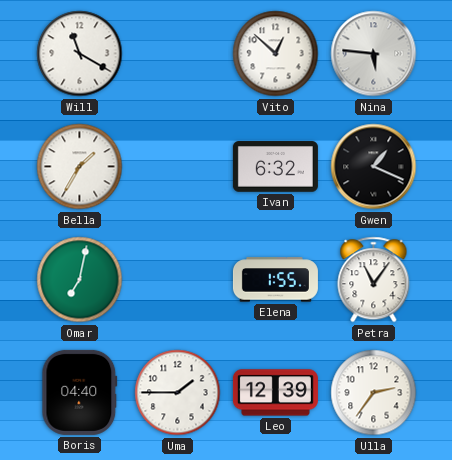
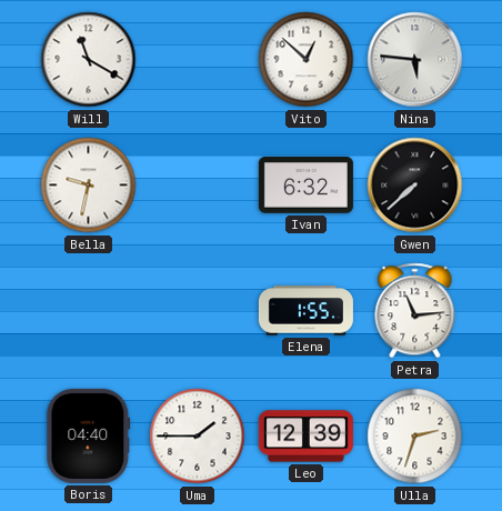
Bella: 1:35 -> 9:32
Gwen: 1:19 -> 7:38
Omar: 7:02 -> none
Petra: 11:06 -> 11:14
Ulla: 2:36 -> 2:33
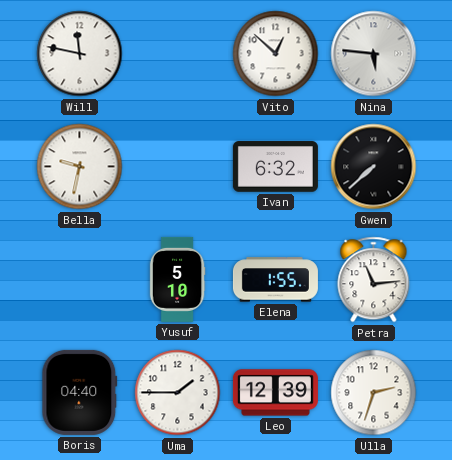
Will: 11:20 -> 11:47
Yusuf: none -> 5:10
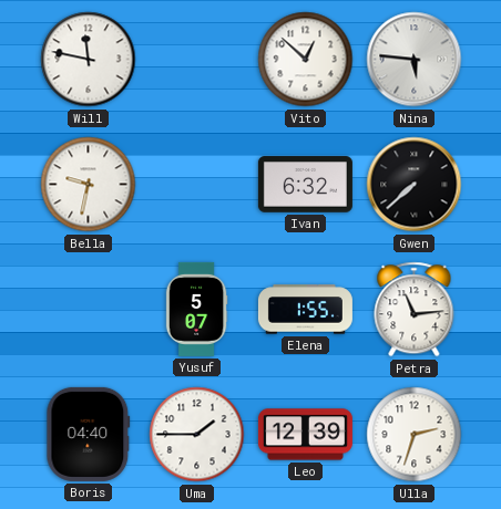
Yusuf: 5:10 -> 5:07
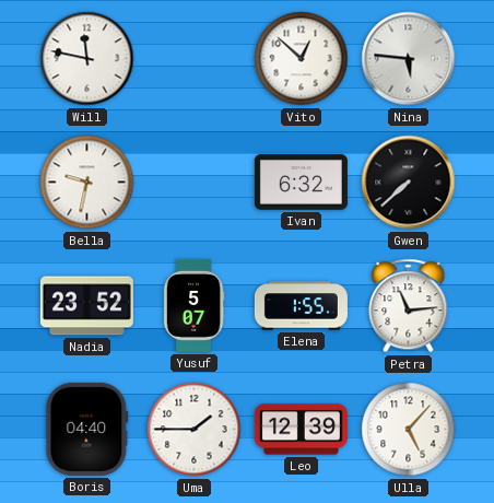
Nadia: none -> 23:52
Ulla: 2:33 -> 5:07
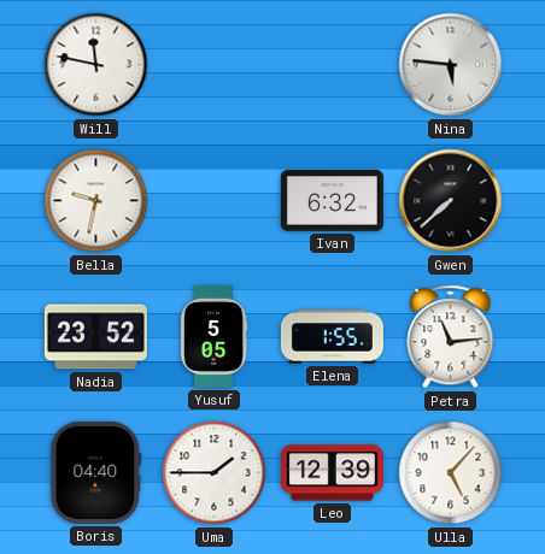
Vito: 12:52 -> none
Yusuf: 5:07 -> 5:05
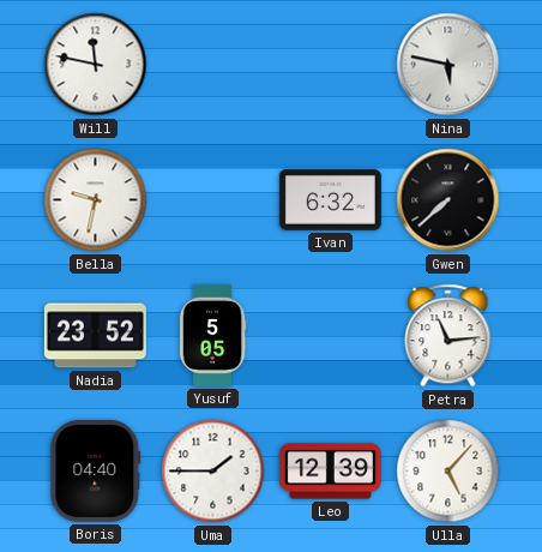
Nina: 5:46 -> 5:47
Elena: 1:55 -> none
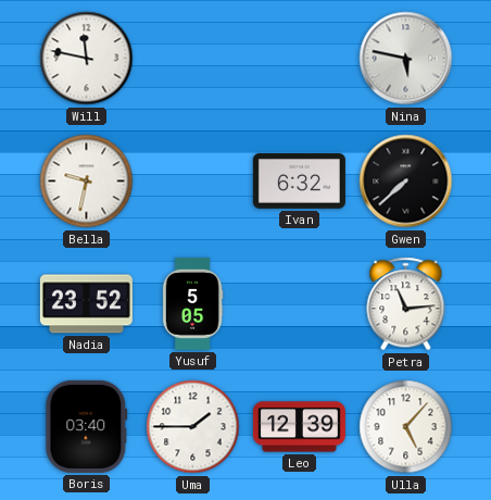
Boris: 04:40 -> 03:40
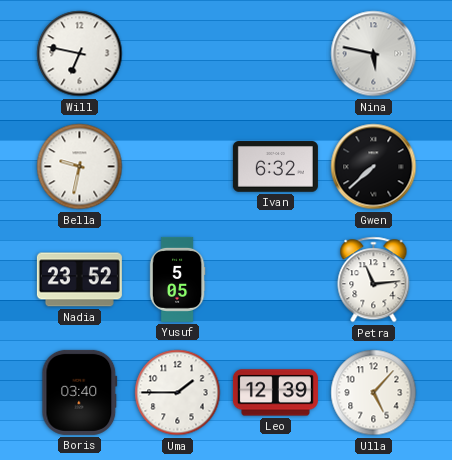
Will: 11:47 -> 6:47
